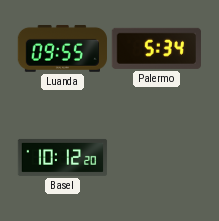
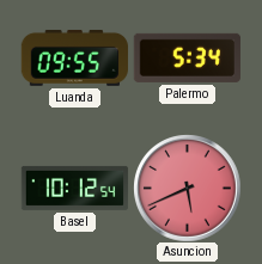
Basel: 10:12:20 -> 10:12:54
Asuncion: none -> 5:41
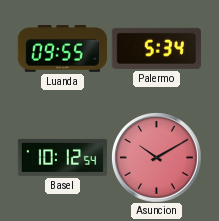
Asuncion: 5:41 -> 10:10
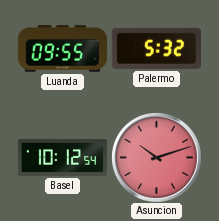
Palermo: 5:34 -> 5:32
Asuncion: 10:10 -> 10:12
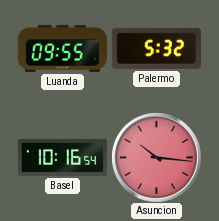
Basel: 10:12 -> 10:16
Asuncion: 10:12 -> 10:16
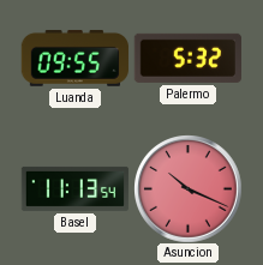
Basel: 10:16 -> 11:13
Asuncion: 10:16 -> 10:19
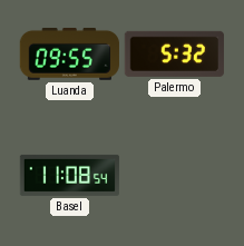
Basel: 11:13 -> 11:08
Asuncion: 10:19 -> none
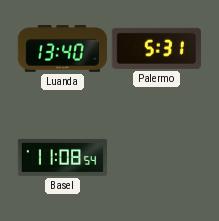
Luanda: 09:55 -> 13:40
Palermo: 5:32 -> 5:31
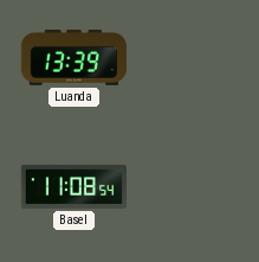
Luanda: 13:40 -> 13:39
Palermo: 5:31 -> none
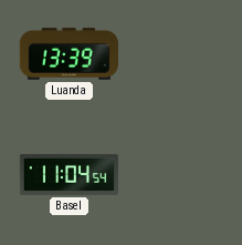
Basel: 11:08 -> 11:04
